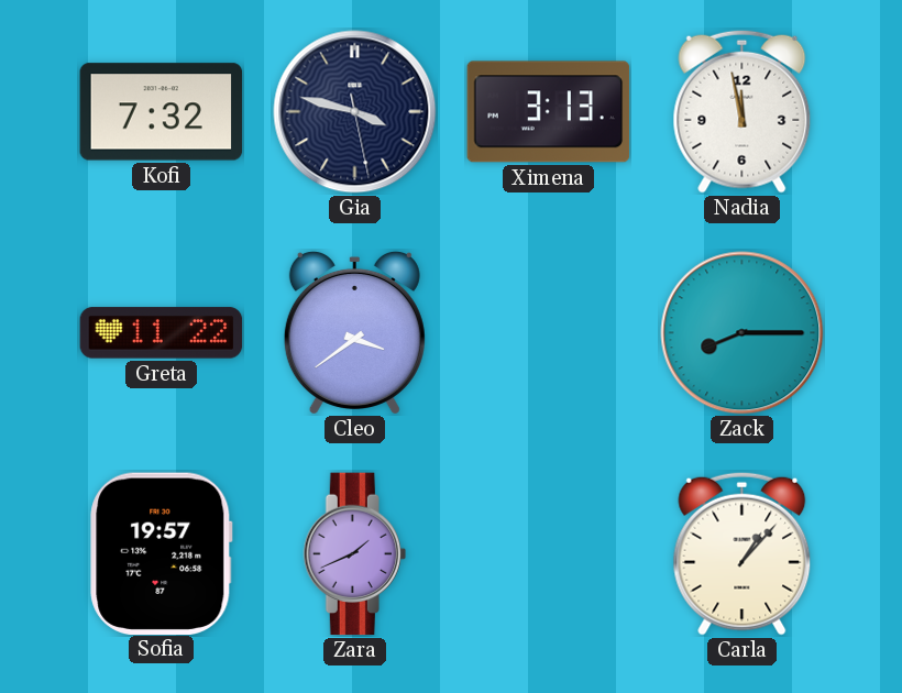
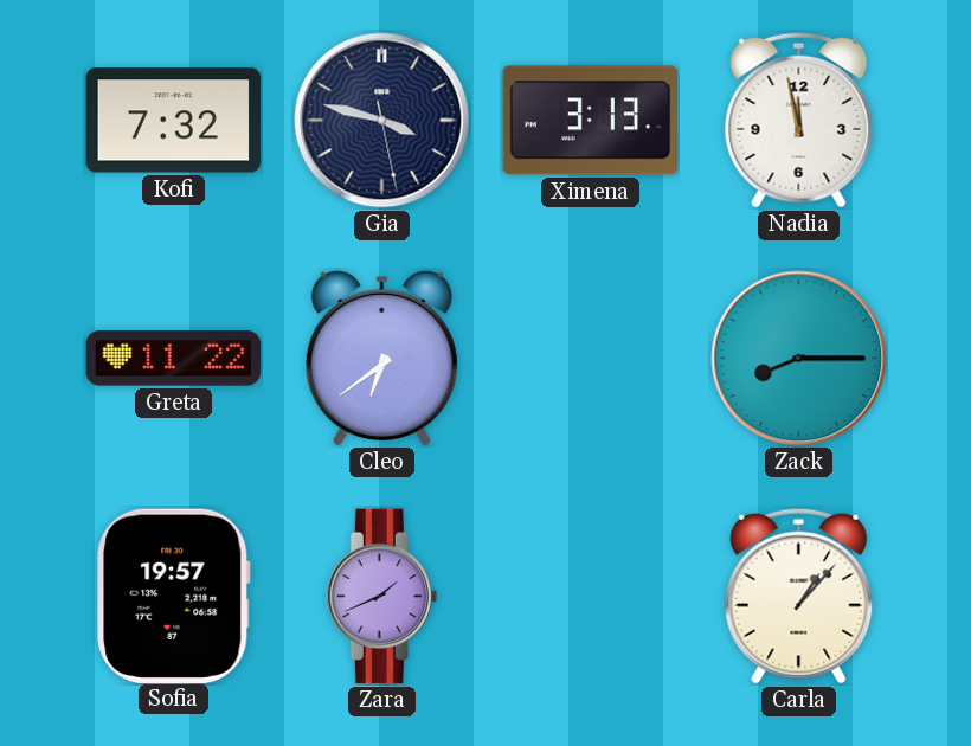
Cleo: 3:39 -> 6:39
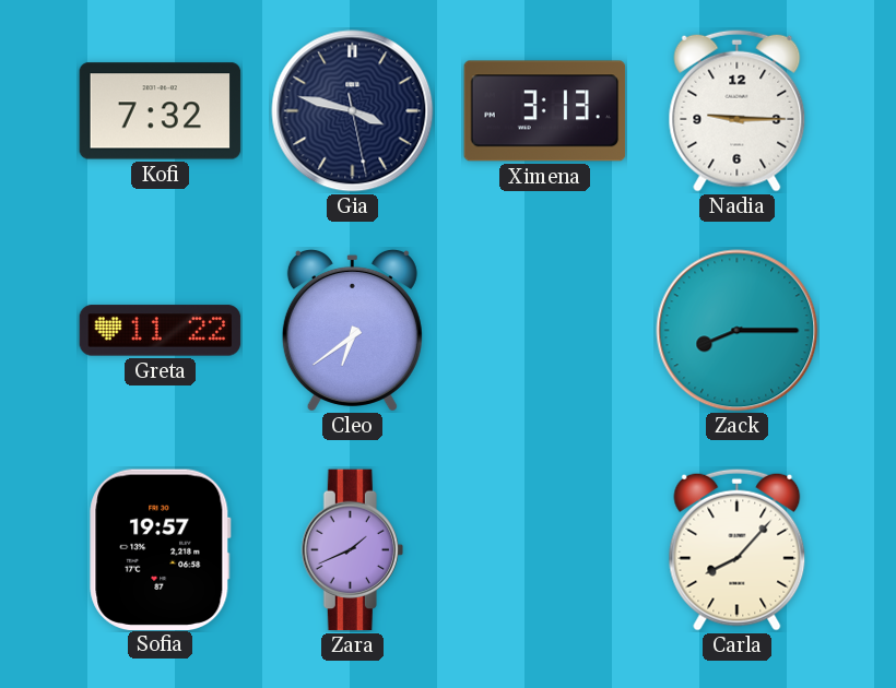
Nadia: 11:58 -> 9:15
Carla: 1:07 -> 8:07
